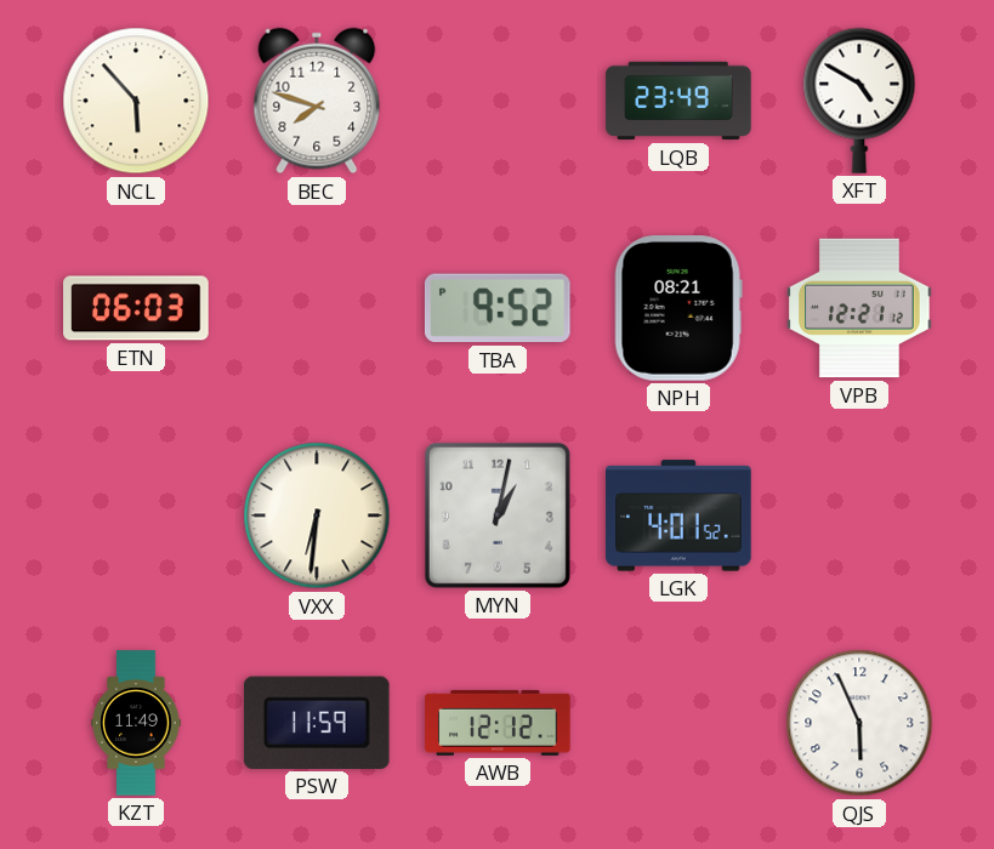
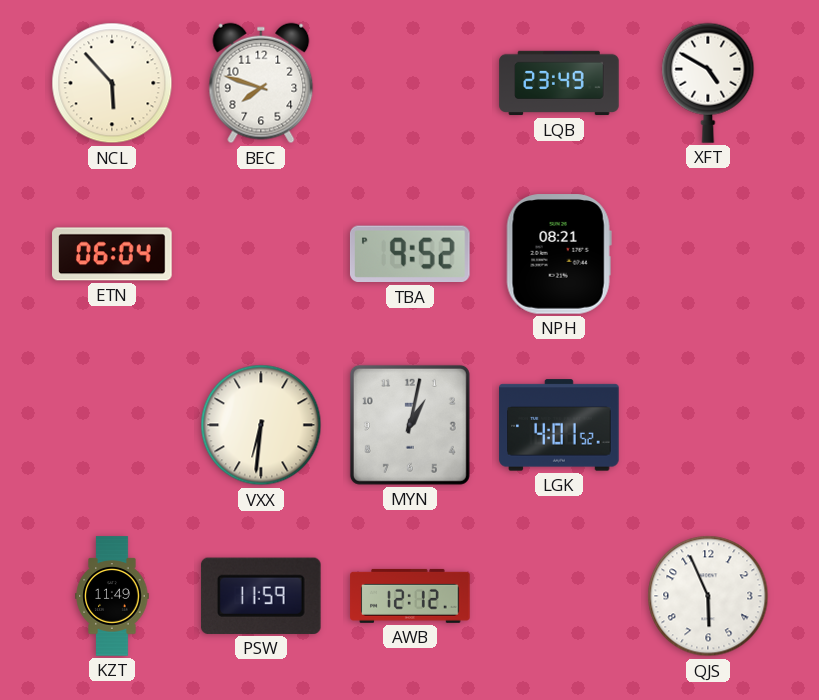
ETN: 06:03 -> 06:04
VPB: 12:21 -> none
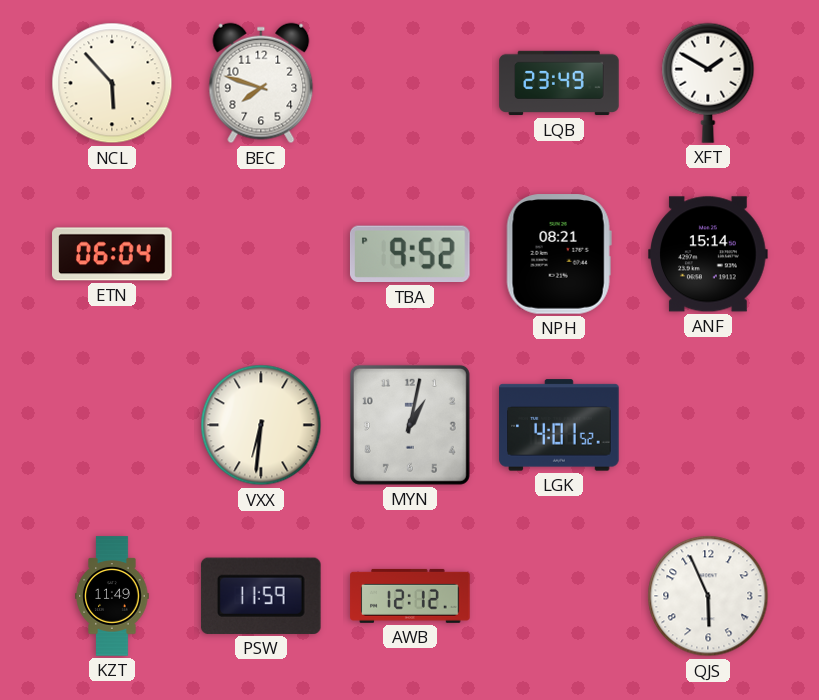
XFT: 4:50 -> 1:50
ANF: none -> 15:14
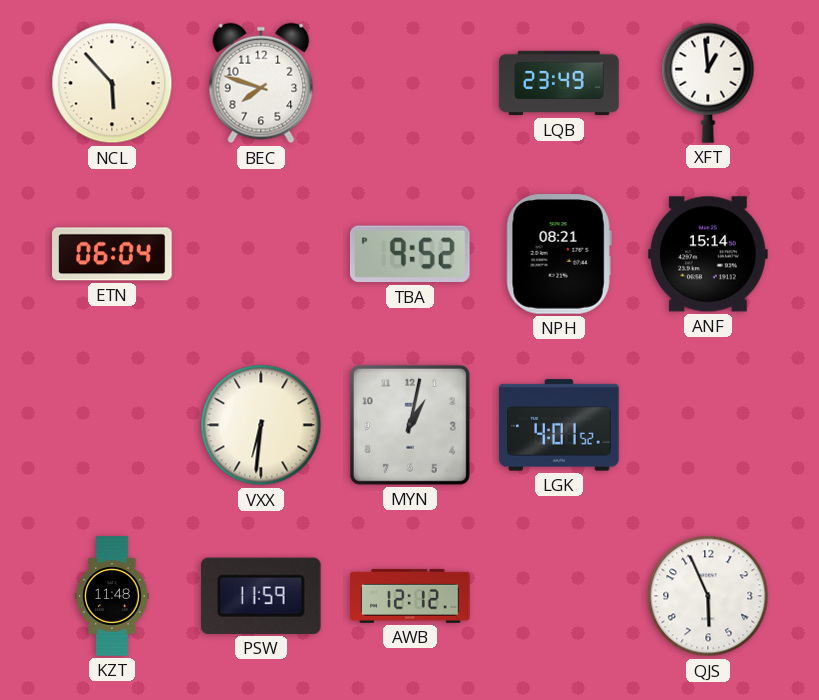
XFT: 1:50 -> 12:59
KZT: 11:49 -> 11:48
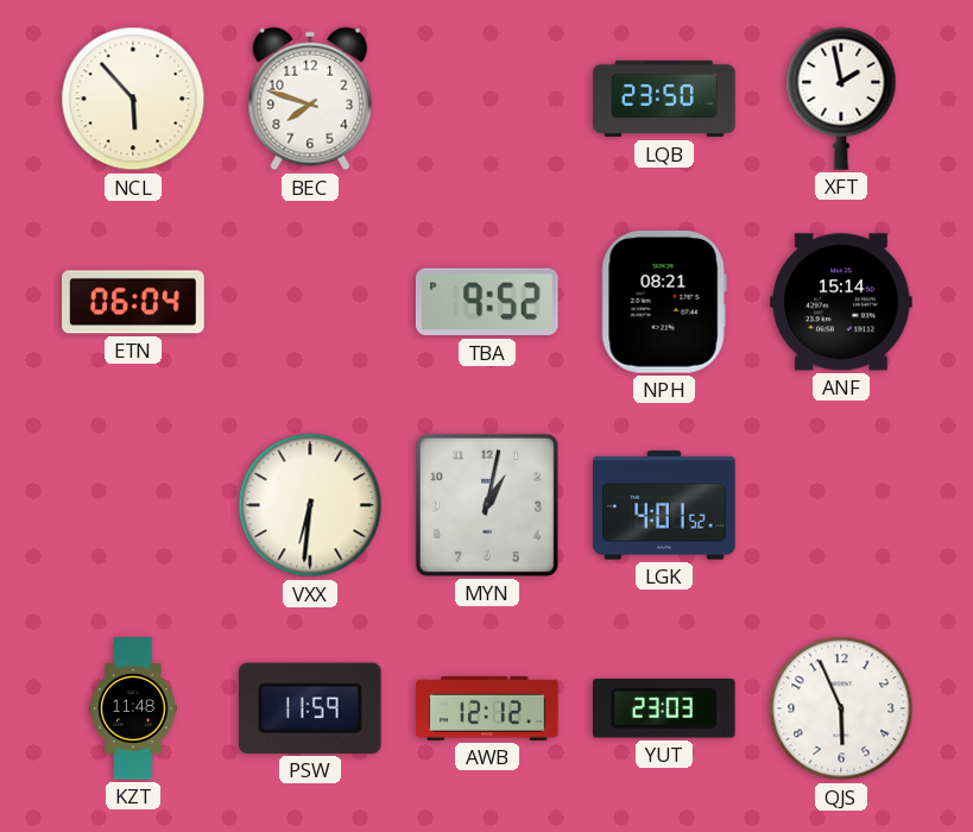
LQB: 23:49 -> 23:50
XFT: 12:59 -> 1:58
YUT: none -> 23:03
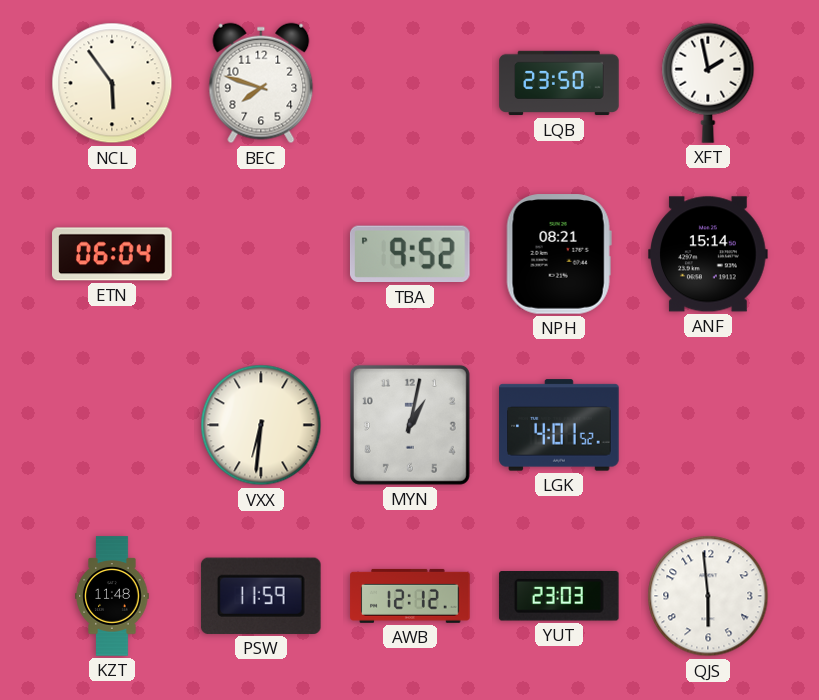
NCL: 5:53 -> 5:54
QJS: 5:56 -> 5:59
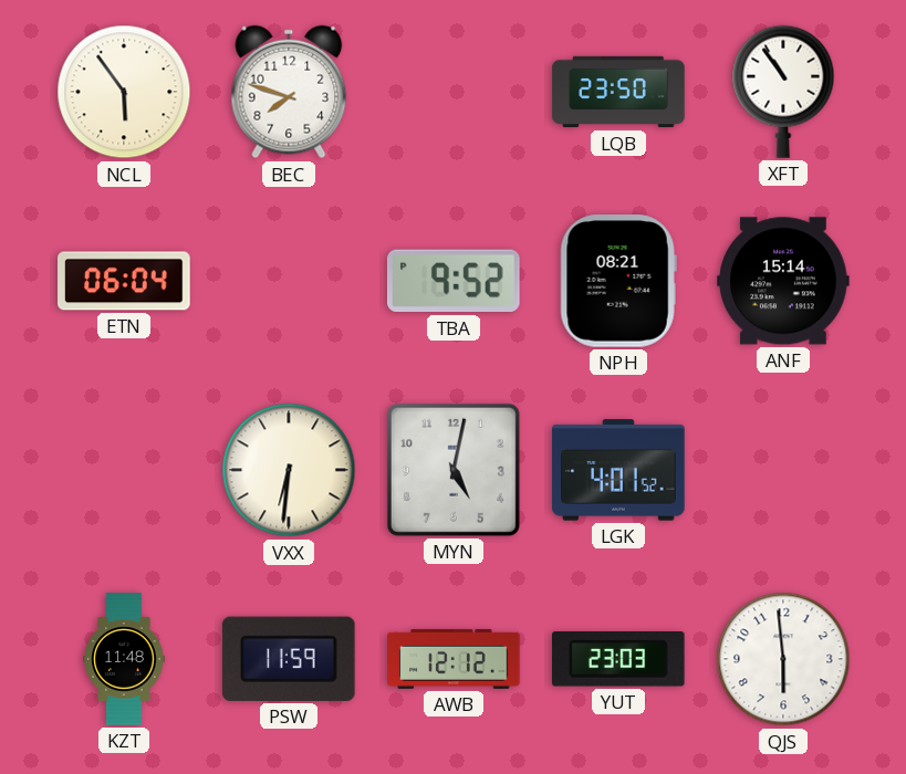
XFT: 1:58 -> 10:54
MYN: 1:02 -> 5:02
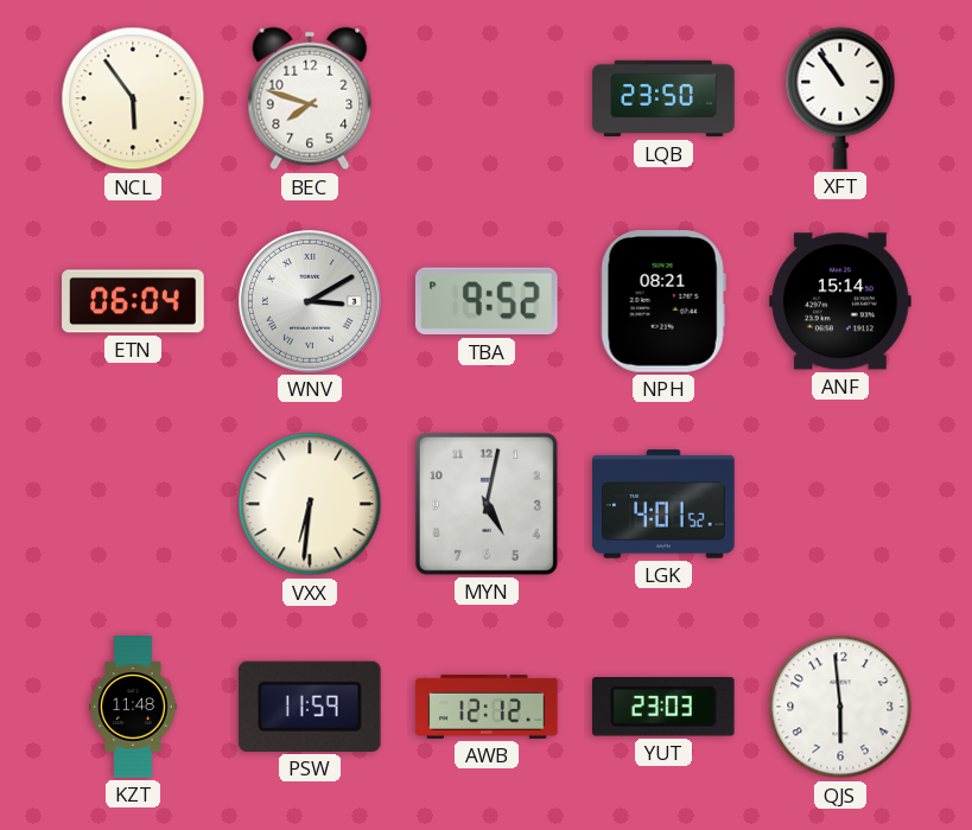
WNV: none -> 3:10
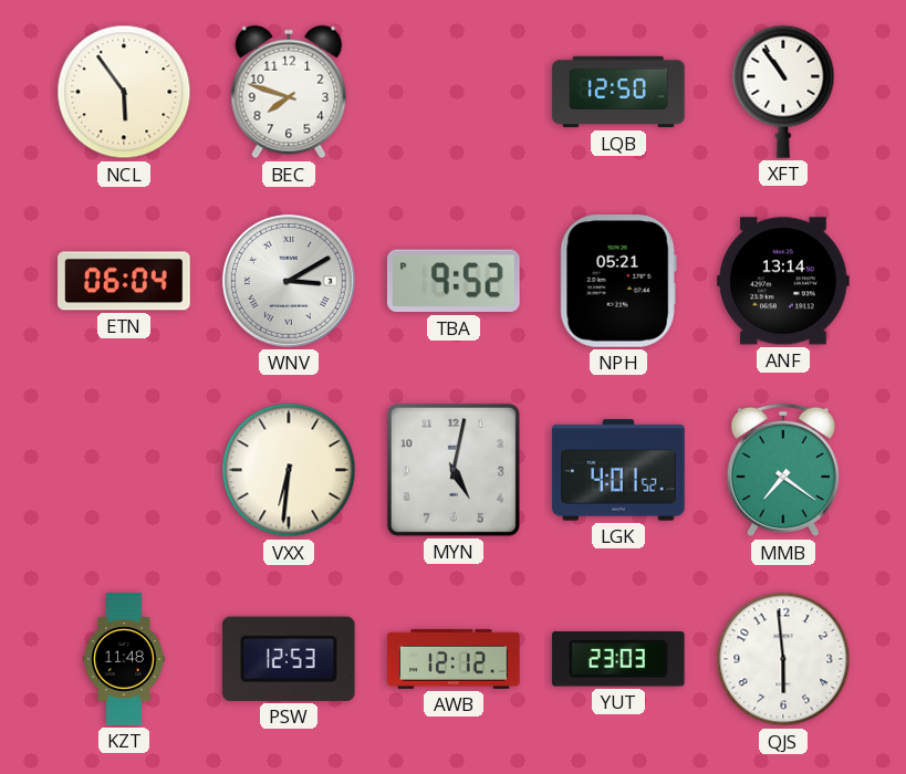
LQB: 23:50 -> 12:50
NPH: 08:21 -> 05:21
ANF: 15:14 -> 13:14
MMB: none -> 7:21
PSW: 11:59 -> 12:53
